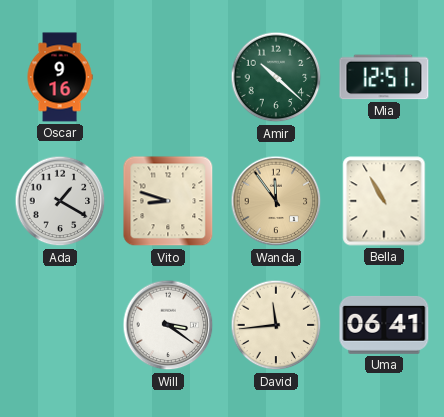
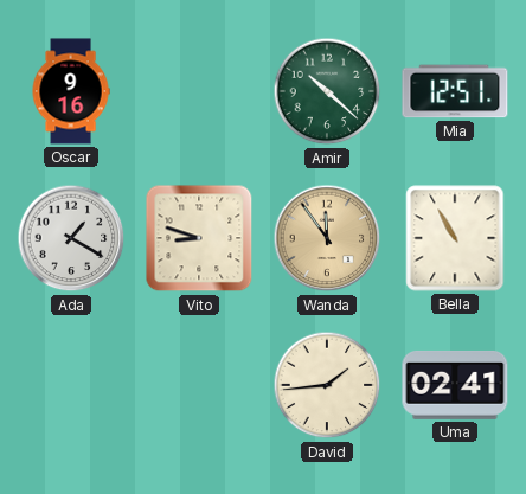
Will: 3:21 -> none
David: 11:44 -> 1:44
Uma: 06:41 -> 02:41
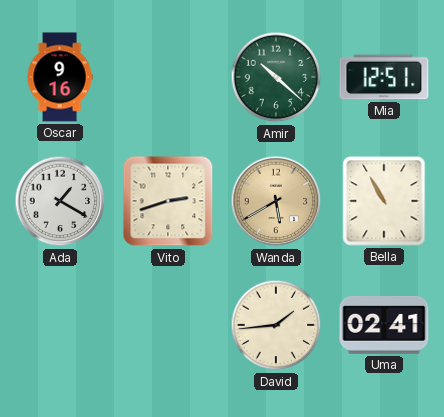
Vito: 8:48 -> 2:42
Wanda: 11:54 -> 5:40
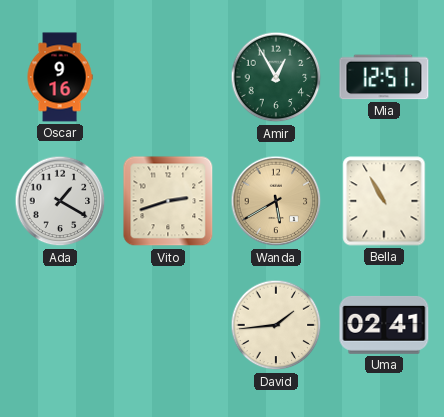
Amir: 10:22 -> 12:55
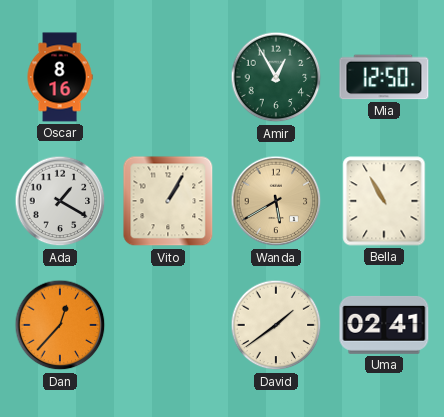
Oscar: 9:16 -> 8:16
Mia: 12:51 -> 12:50
Vito: 2:42 -> 1:05
Dan: none -> 12:37
David: 1:44 -> 1:39
